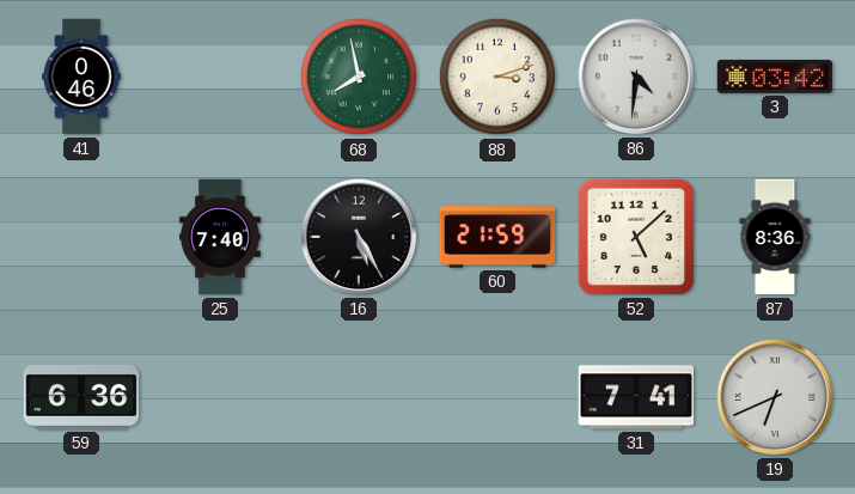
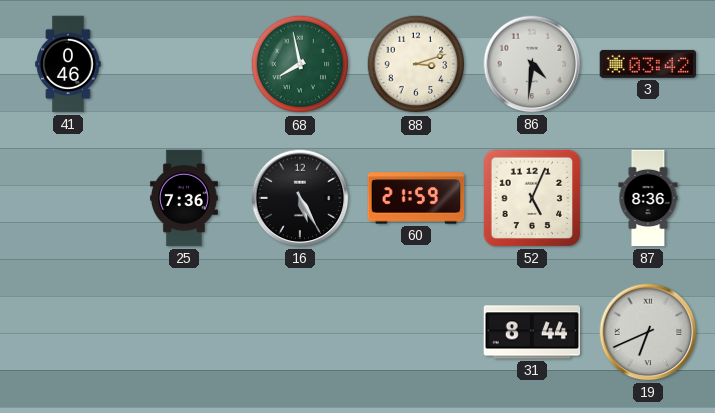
25: 7:40 -> 7:36
52: 5:08 -> 5:04
59: 6:36 -> none
31: 7:41 -> 8:44
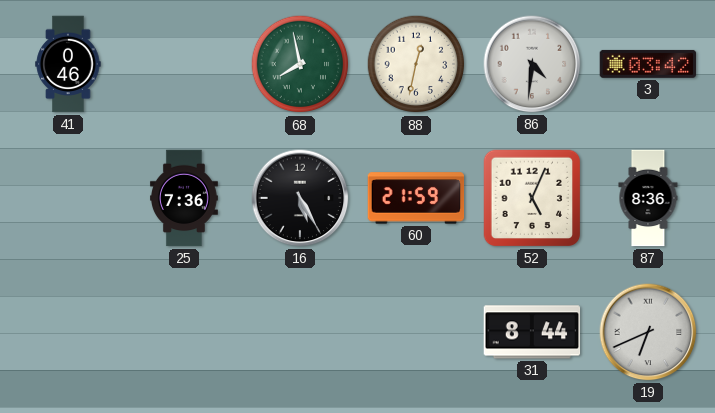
88: 3:12 -> 12:32
